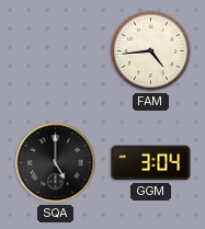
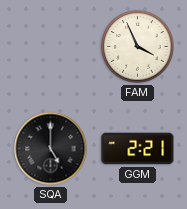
FAM: 4:44 -> 3:56
GGM: 3:04 -> 2:21
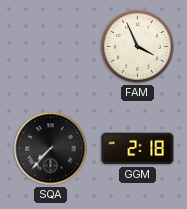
SQA: 5:00 -> 7:37
GGM: 2:21 -> 2:18
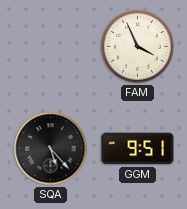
SQA: 7:37 -> 5:23
GGM: 2:18 -> 9:51
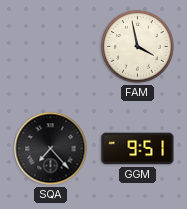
FAM: 3:56 -> 3:58
SQA: 5:23 -> 7:23
